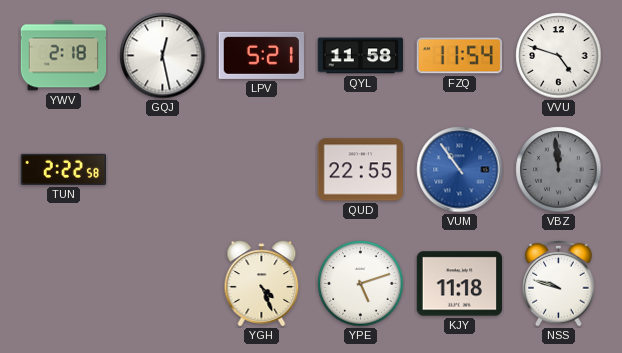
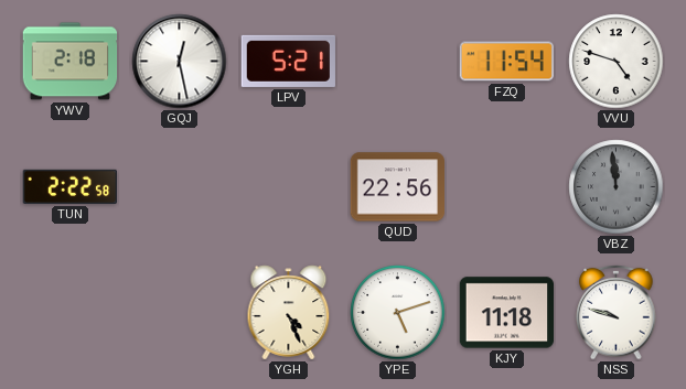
QYL: 11:58 -> none
QUD: 22:55 -> 22:56
VUM: 10:54 -> none
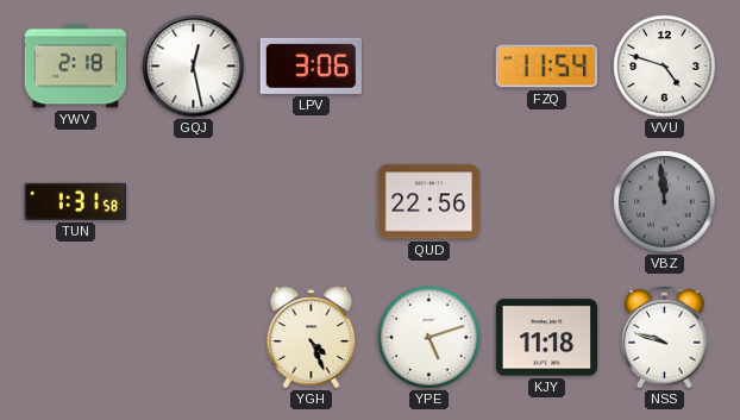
LPV: 5:21 -> 3:06
TUN: 2:22 -> 1:31
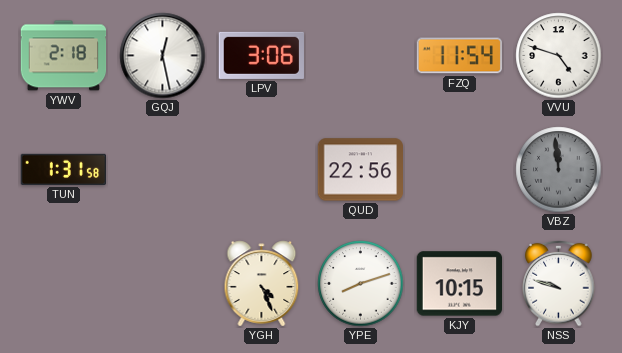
YPE: 5:12 -> 8:12
KJY: 11:18 -> 10:15
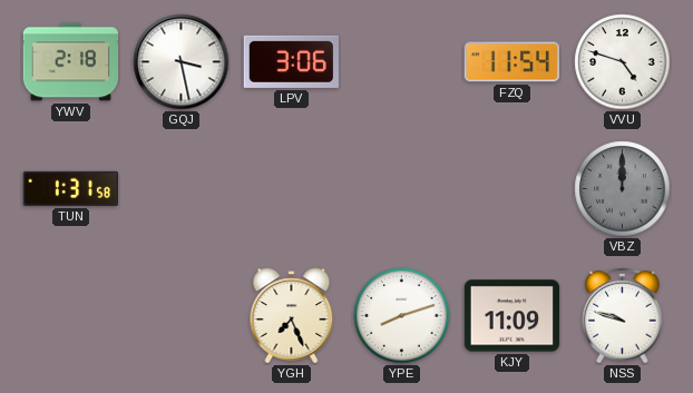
GQJ: 12:28 -> 3:28
QUD: 22:56 -> none
VBZ: 11:59 -> 12:00
YGH: 4:26 -> 7:26
KJY: 10:15 -> 11:09
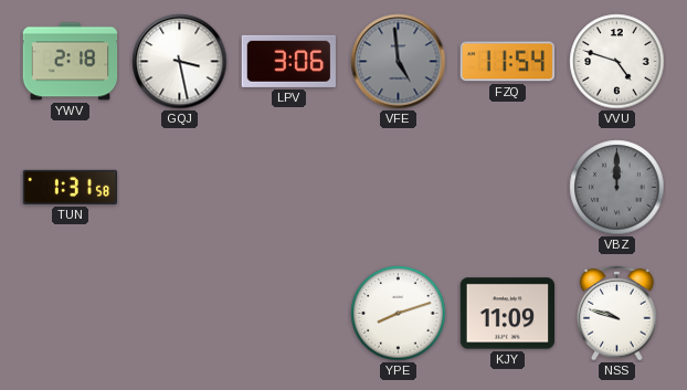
VFE: none -> 4:59
YGH: 7:26 -> none
